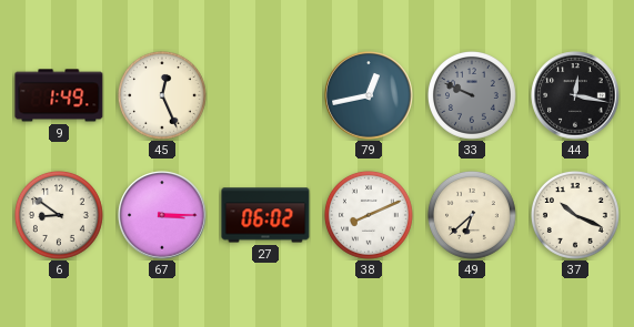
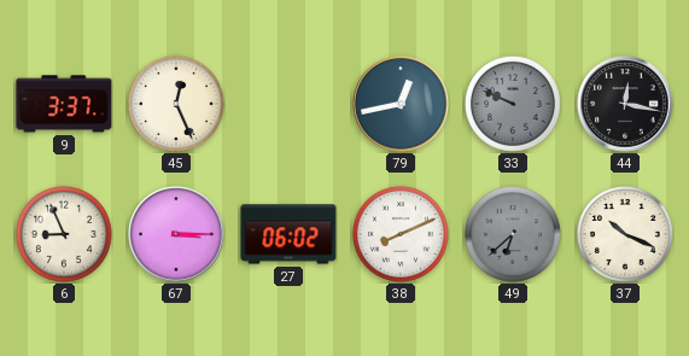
9: 1:49 -> 3:37
6: 8:51 -> 8:56
49 dial: cream -> grey
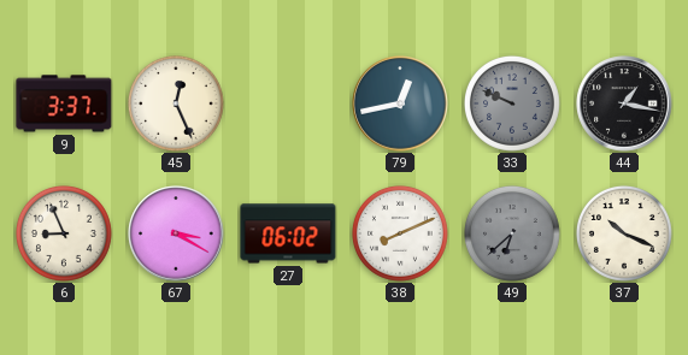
44: 12:17 -> 1:17
67: 3:15 -> 3:20
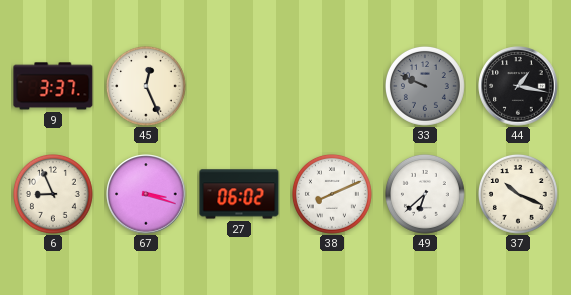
79: 12:43 -> none
67: 3:20 -> 3:18
49 dial: grey -> white
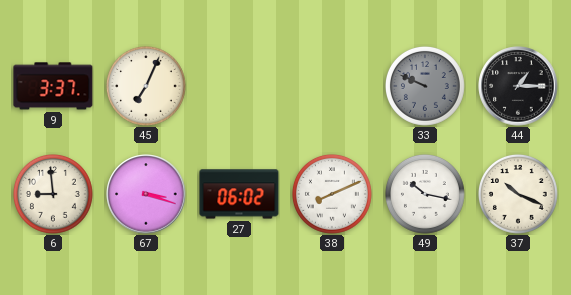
45: 12:26 -> 7:04
44: 1:17 -> 1:15
6: 8:56 -> 8:59
49: 6:38 -> 10:17
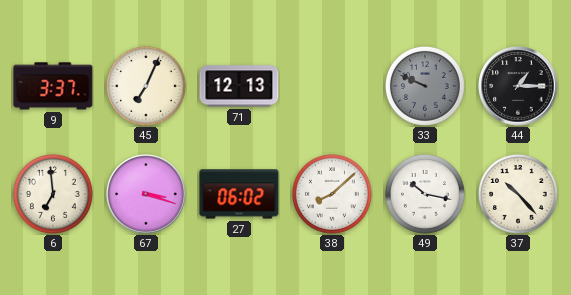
71: none -> 12:13
6: 8:59 -> 6:59
38: 8:11 -> 8:08
37: 10:19 -> 10:23
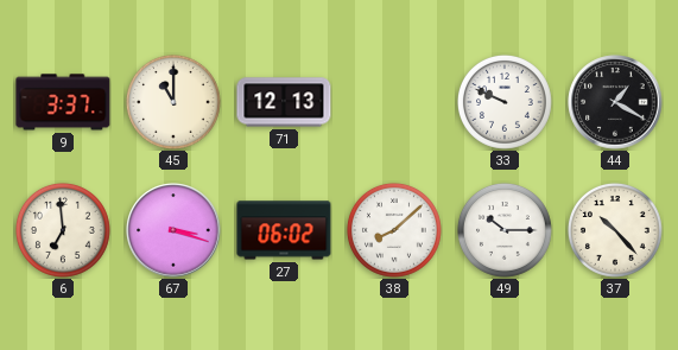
45: 7:04 -> 11:00
33 dial: grey -> white
44: 1:15 -> 1:20
49: 10:17 -> 10:15
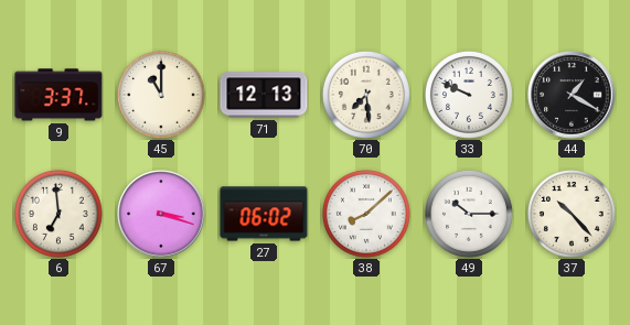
70: none -> 7:29
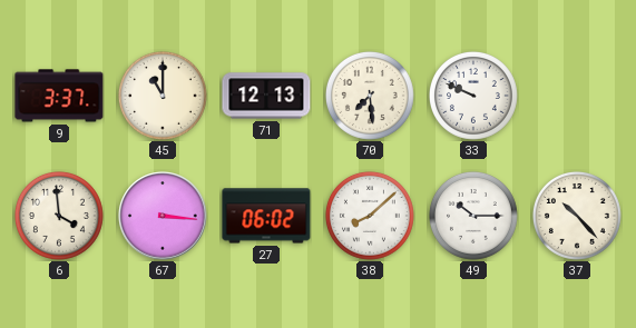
44: 1:20 -> none
6: 6:59 -> 3:59
67: 3:18 -> 3:16
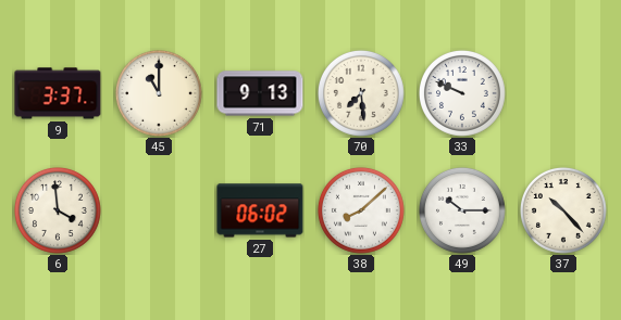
71: 12:13 -> 9:13
67: 3:16 -> none
